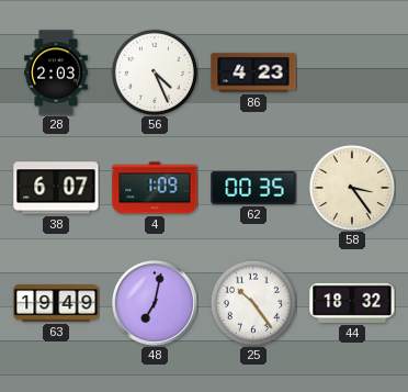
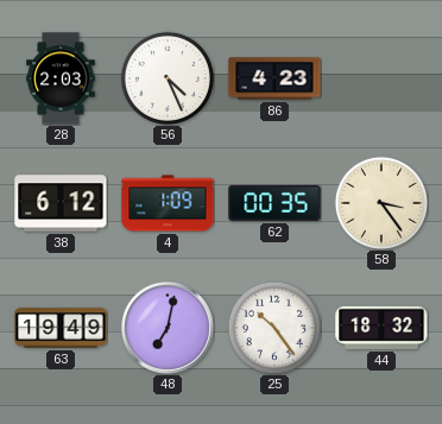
38: 6:07 -> 6:12
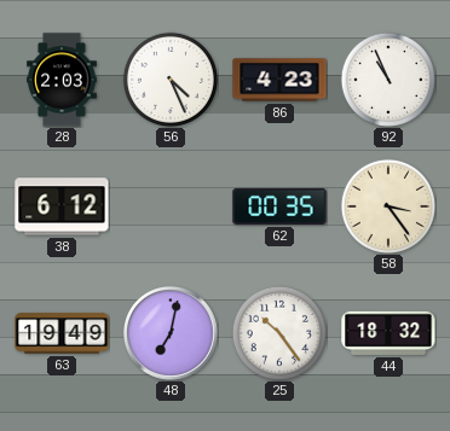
92: none -> 10:56
4: 1:09 -> none
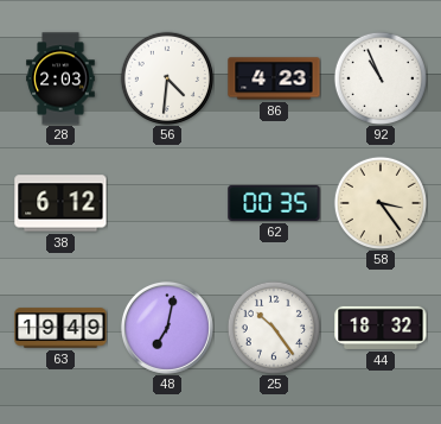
56: 4:26 -> 4:31
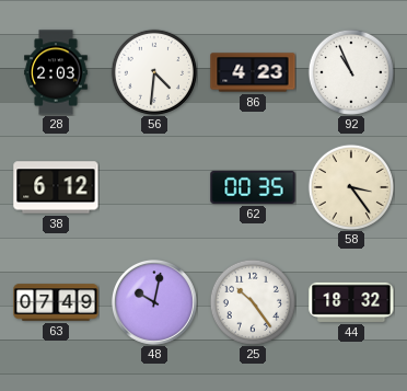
63: 19:49 -> 07:49
48: 7:02 -> 10:02
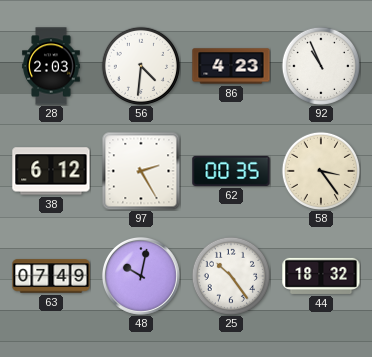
97: none -> 2:25
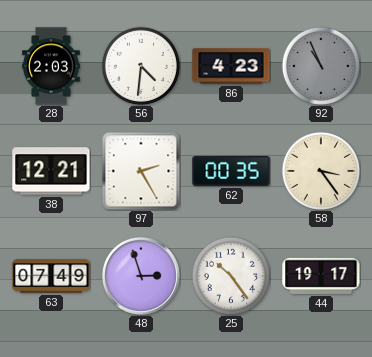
92 dial: white -> grey
38: 6:12 -> 12:21
48: 10:02 -> 2:57
44: 18:32 -> 19:17
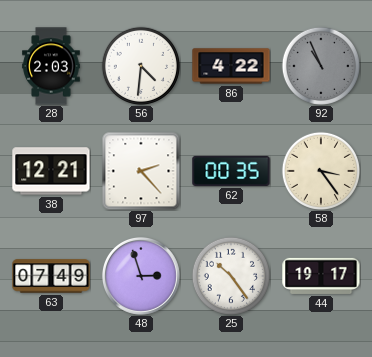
86: 4:23 -> 4:22
97: 2:25 -> 2:23
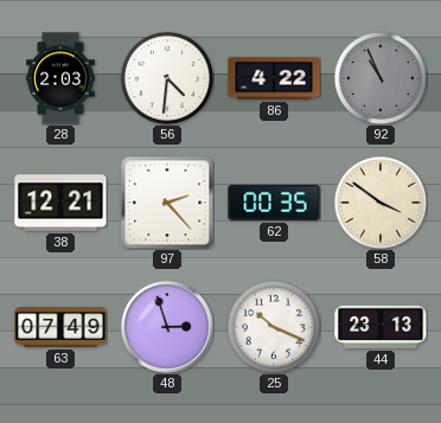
58: 3:24 -> 3:51
25: 10:24 -> 10:19
44: 19:17 -> 23:13
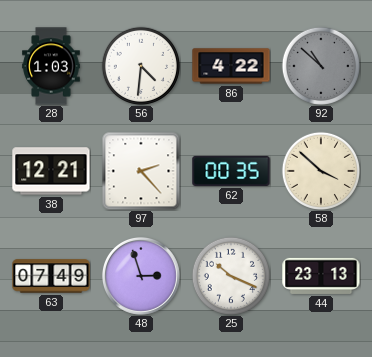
28: 2:03 -> 1:03
92: 10:56 -> 10:52
58: 3:51 -> 3:52
